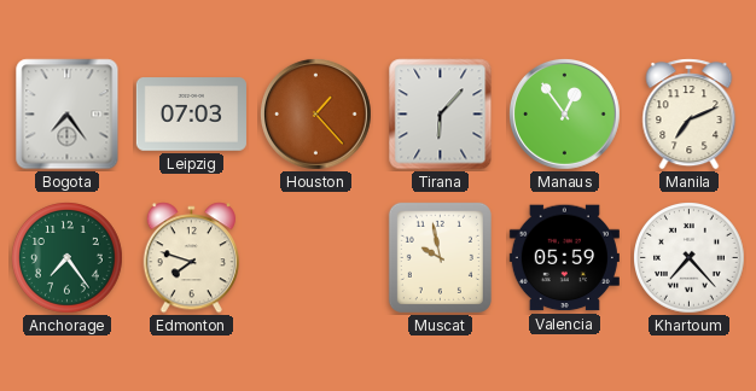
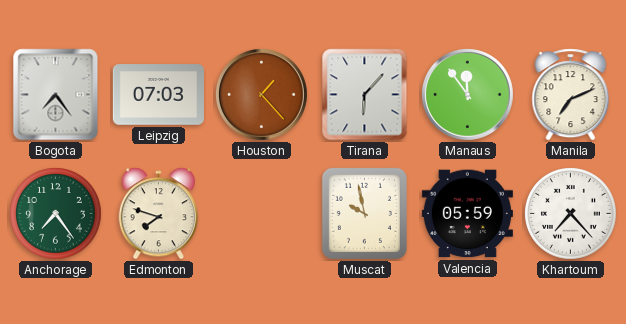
Manaus: 12:54 -> 11:54
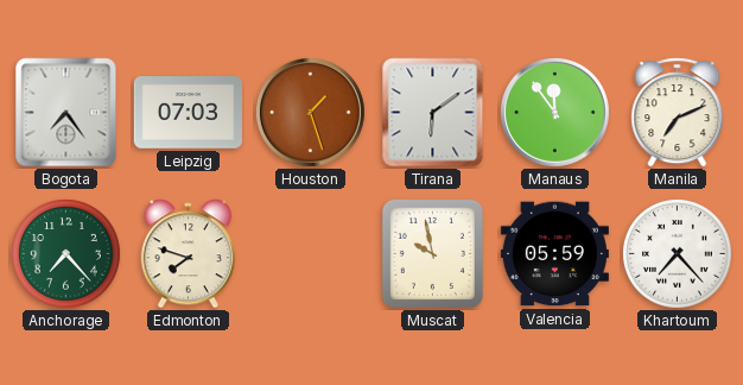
Houston: 1:23 -> 1:27
Tirana: 6:07 -> 6:09
Anchorage: 7:24 -> 7:23
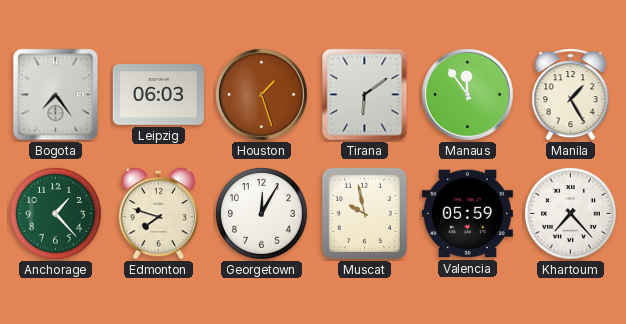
Leipzig: 07:03 -> 06:03
Manila: 7:11 -> 1:25
Anchorage: 7:23 -> 1:23
Georgetown: none -> 12:05
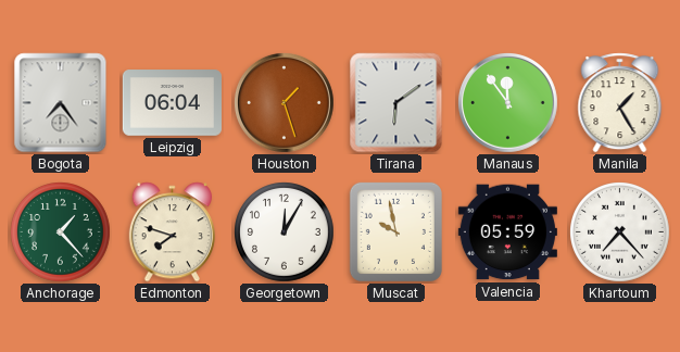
Leipzig: 06:03 -> 06:04
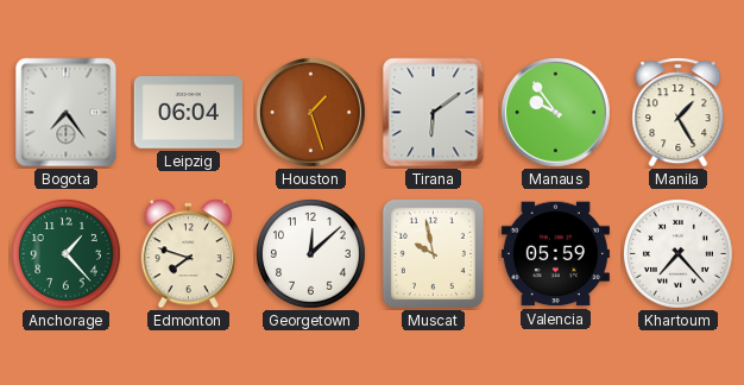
Manaus: 11:54 -> 9:54
Georgetown: 12:05 -> 12:08
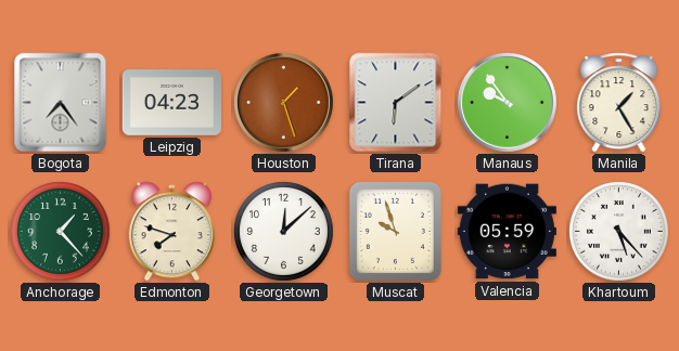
Leipzig: 06:04 -> 04:23
Muscat: 9:58 -> 9:57
Khartoum: 7:23 -> 5:23
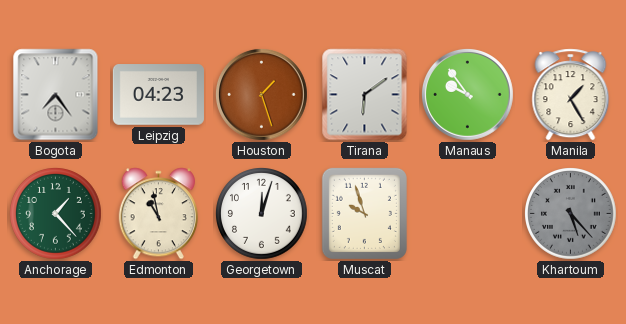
Edmonton: 7:48 -> 10:58
Georgetown: 12:08 -> 12:03
Valencia: 05:59 -> none
Khartoum dial: white -> grey
